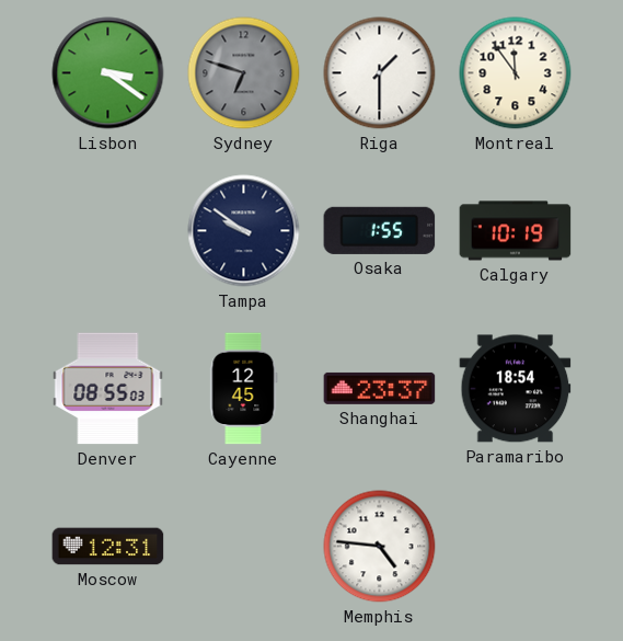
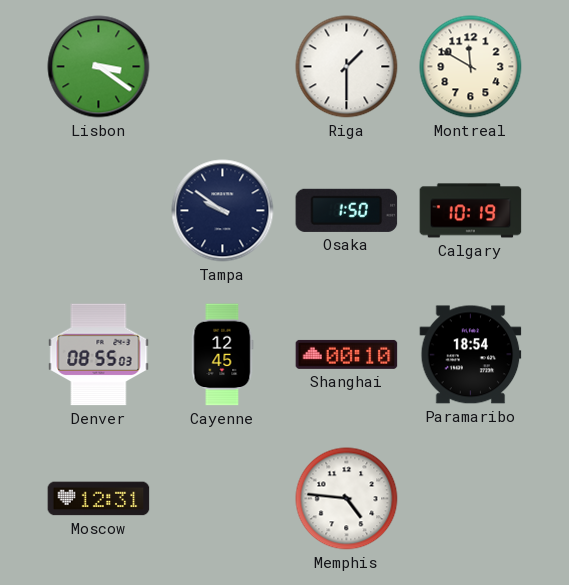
Sydney: 6:48 -> none
Montreal: 11:54 -> 11:50
Osaka: 1:55 -> 1:50
Shanghai: 23:37 -> 00:10
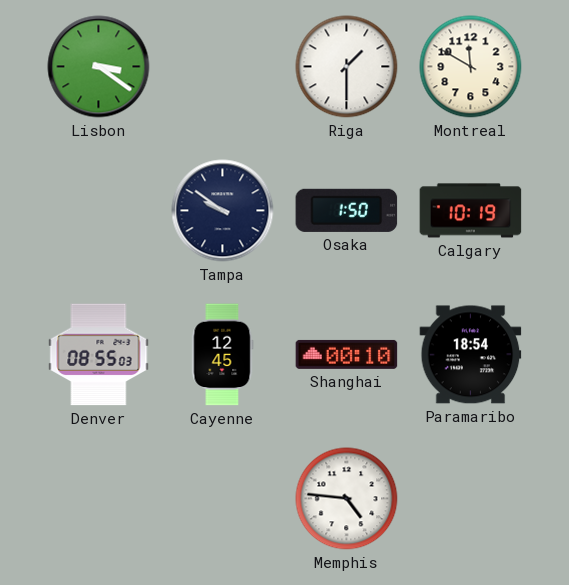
Moscow: 12:31 -> none
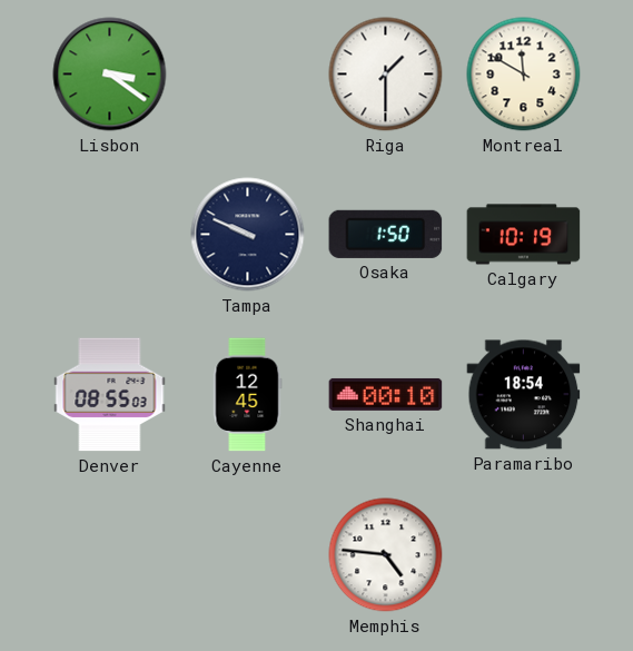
Tampa: 9:51 -> 9:49
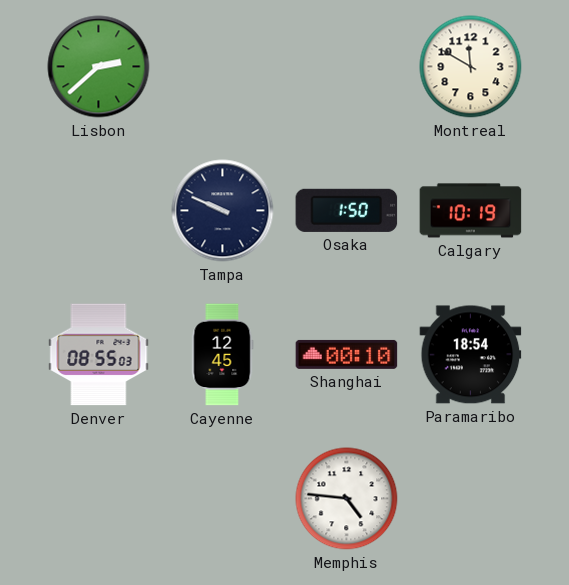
Lisbon: 3:21 -> 2:38
Riga: 1:30 -> none
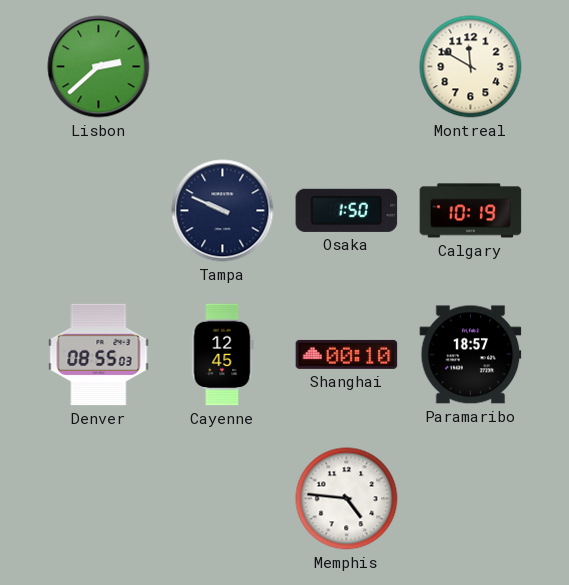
Paramaribo: 18:54 -> 18:57
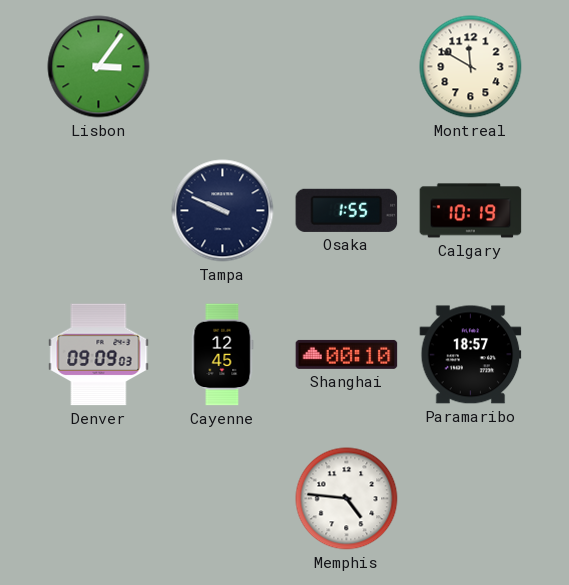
Lisbon: 2:38 -> 3:06
Osaka: 1:50 -> 1:55
Denver: 08:55 -> 09:09
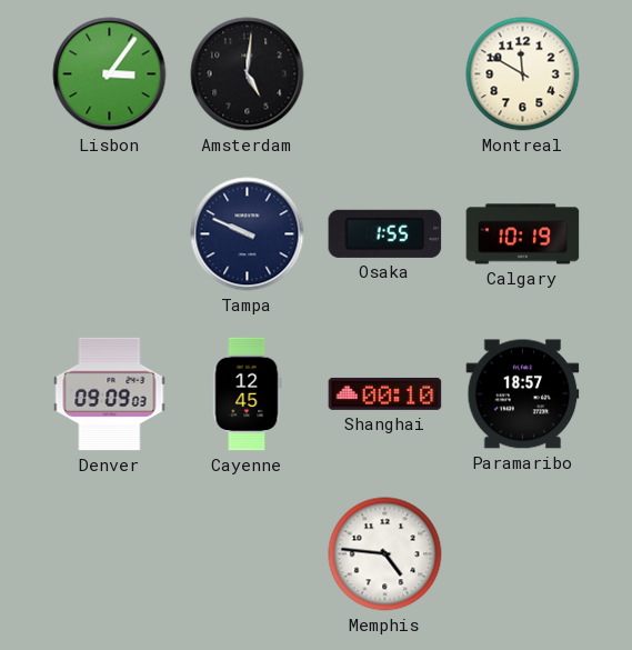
Amsterdam: none -> 5:01
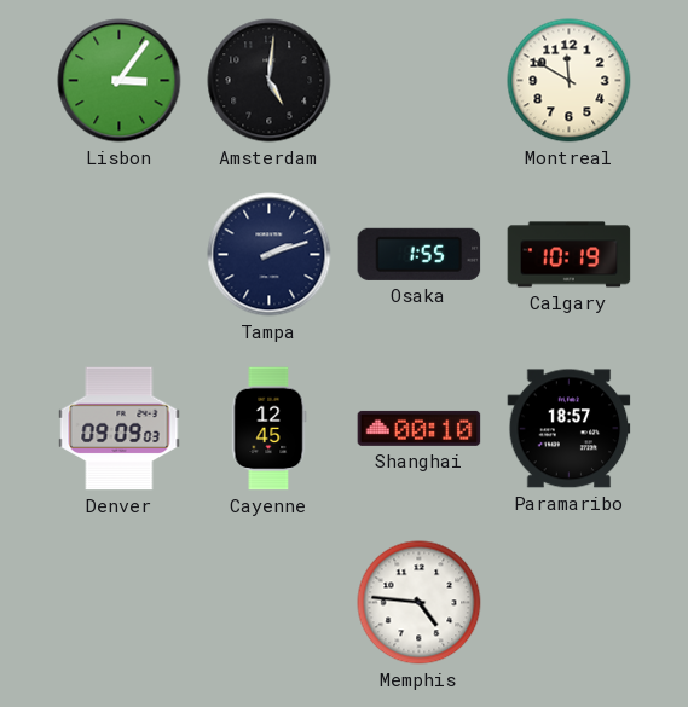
Tampa: 9:49 -> 2:12
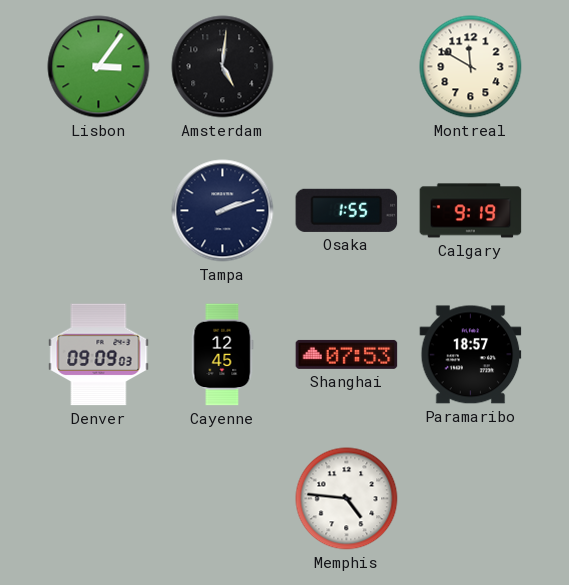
Calgary: 10:19 -> 9:19
Shanghai: 00:10 -> 07:53
